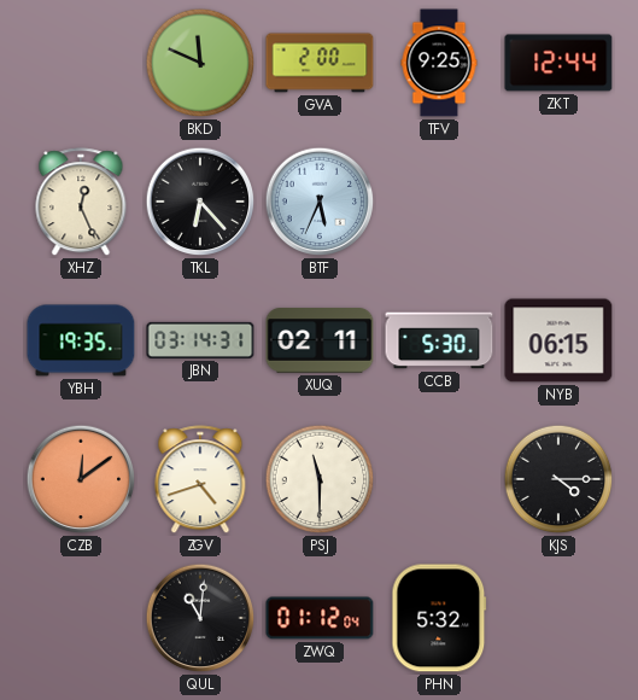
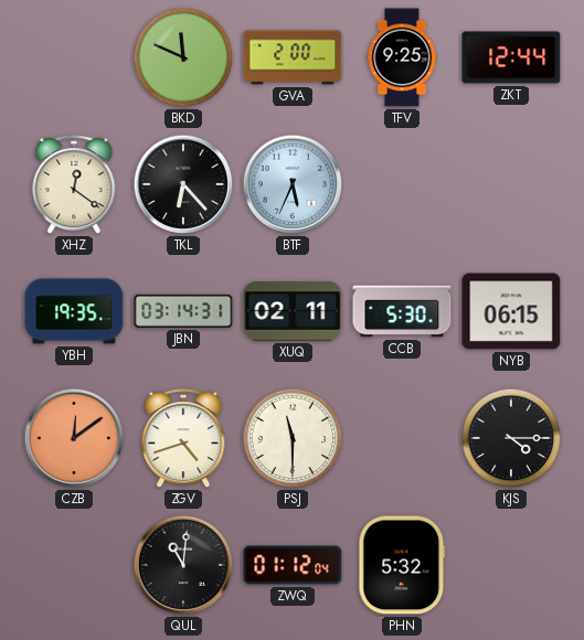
XHZ: 12:26 -> 12:21
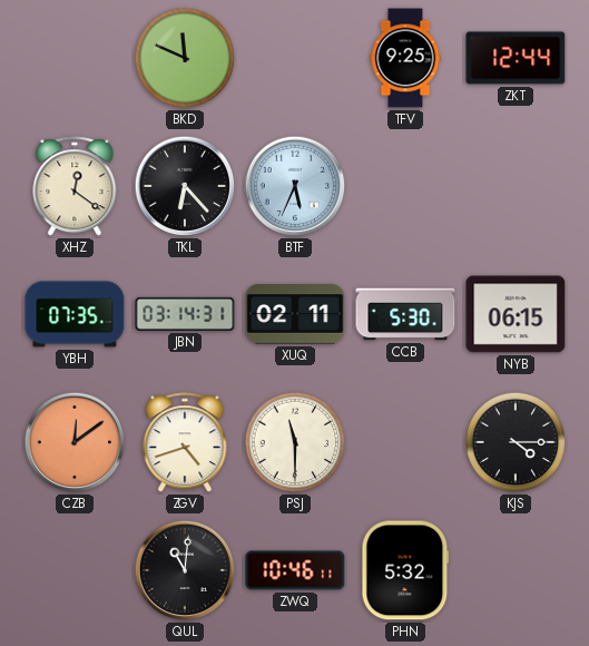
GVA: 2:00 -> none
YBH: 19:35 -> 07:35
ZWQ: 01:12 -> 10:46
